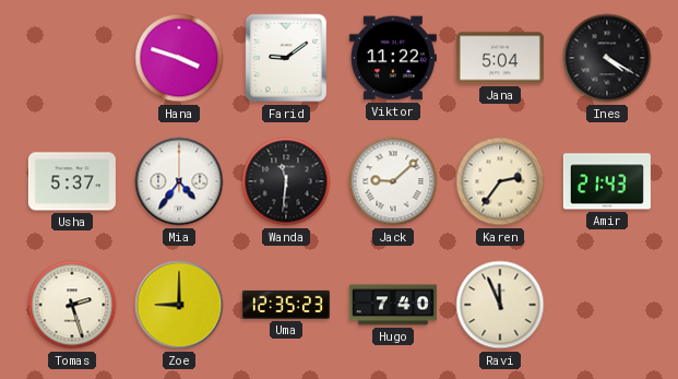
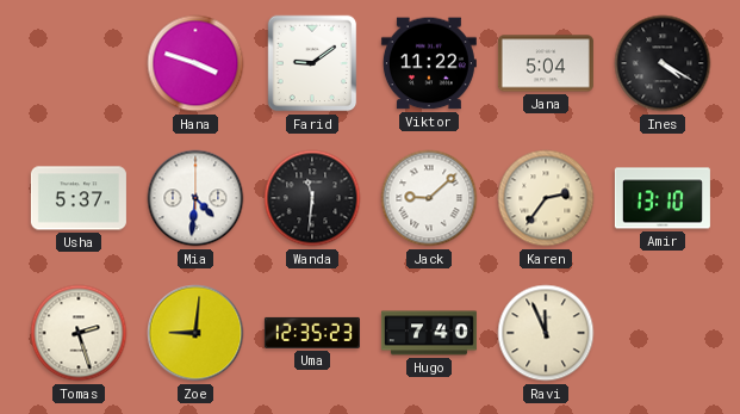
Mia: 4:36 -> 4:31
Amir: 21:43 -> 13:10
Zoe: 9:00 -> 9:01
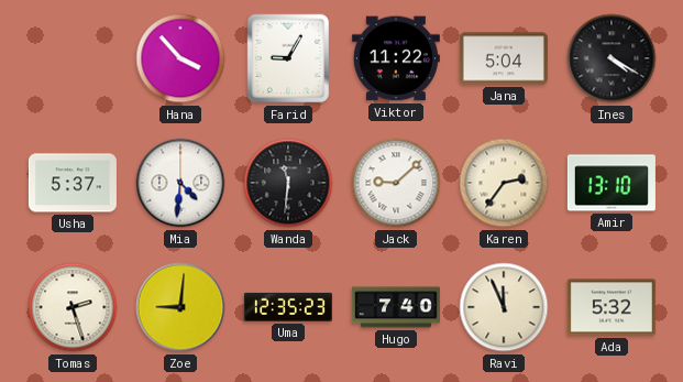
Hana: 3:48 -> 3:53
Farid: 9:09 -> 9:05
Ada: none -> 5:32
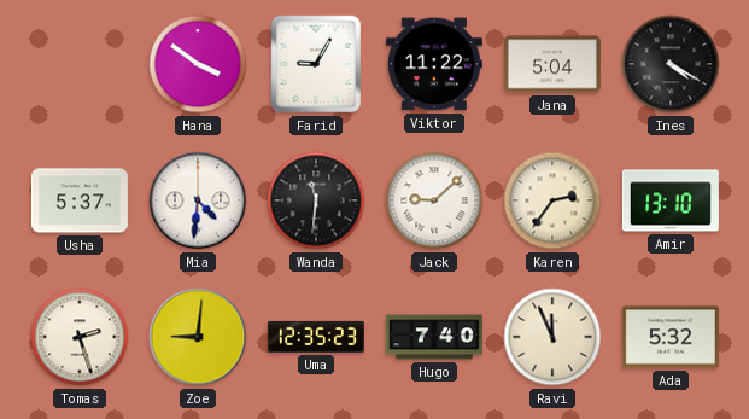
Hana: 3:53 -> 3:51
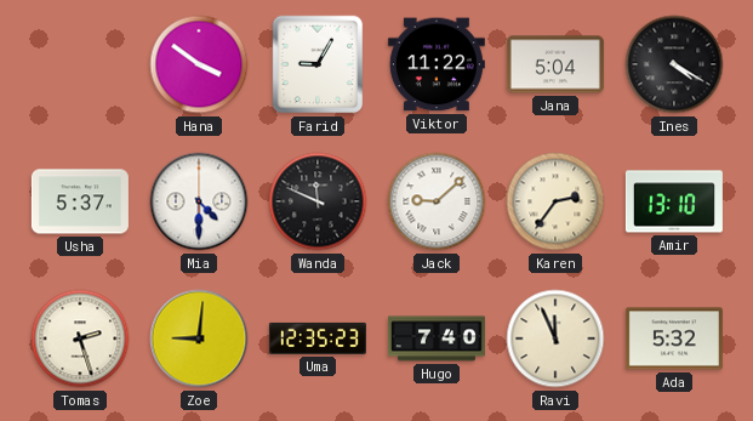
Mia: 4:31 -> 4:30
Wanda: 11:31 -> 11:49
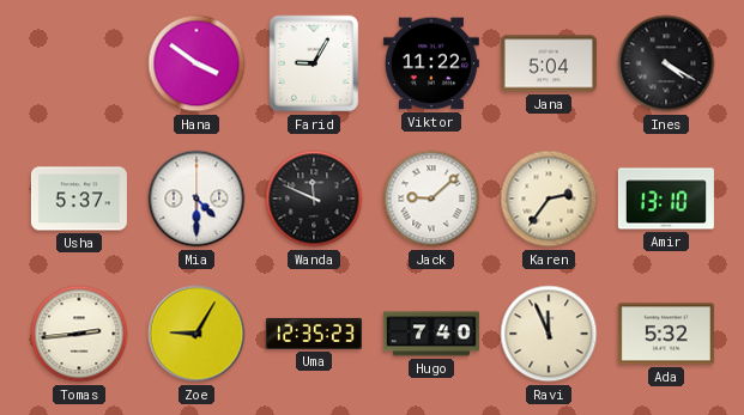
Tomas: 2:27 -> 2:44
Zoe: 9:01 -> 9:05
